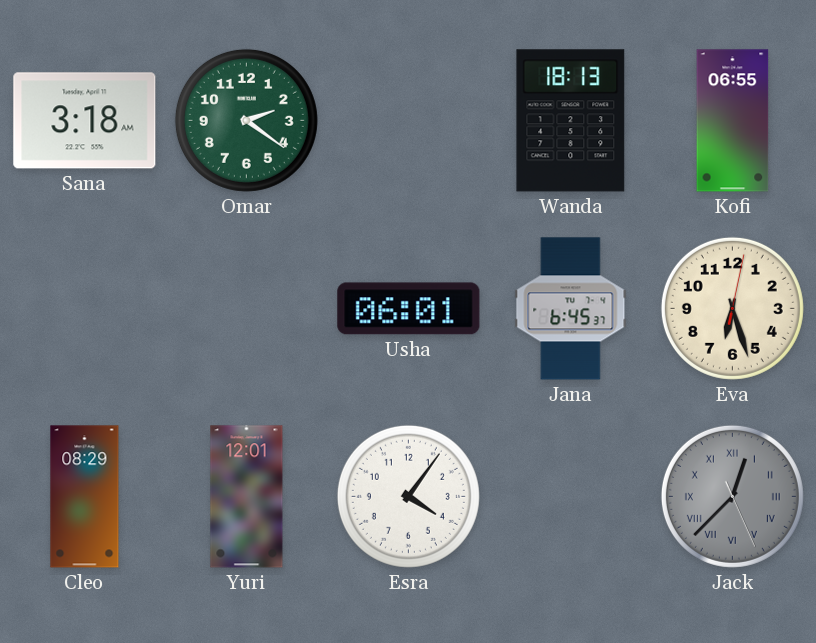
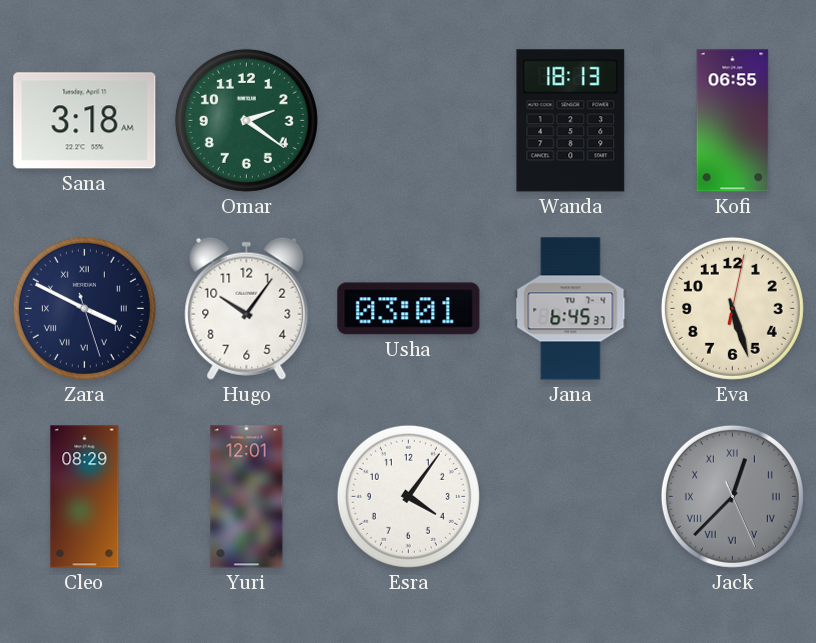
Zara: none -> 3:49
Hugo: none -> 10:06
Usha: 06:01 -> 03:01
Eva: 6:27 -> 5:27
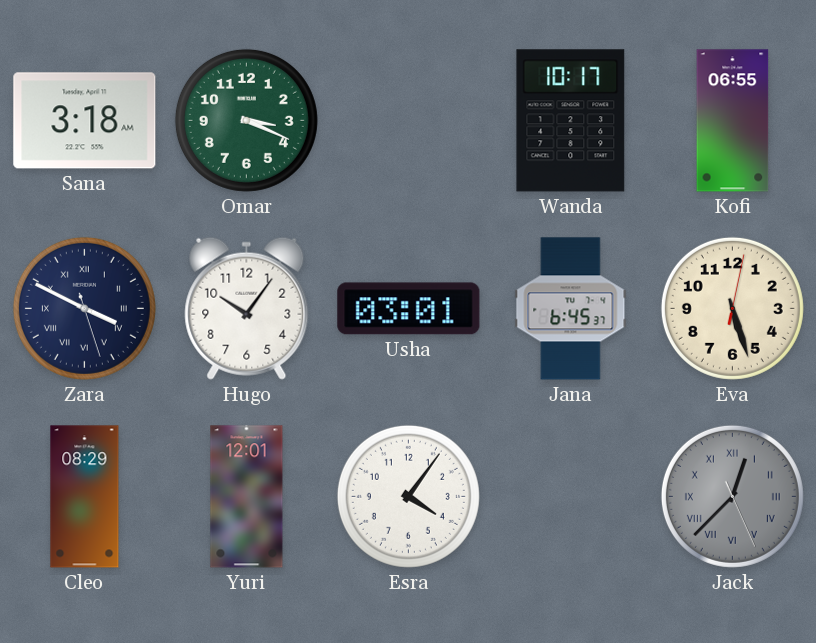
Omar: 2:21 -> 3:19
Wanda: 18:13 -> 10:17
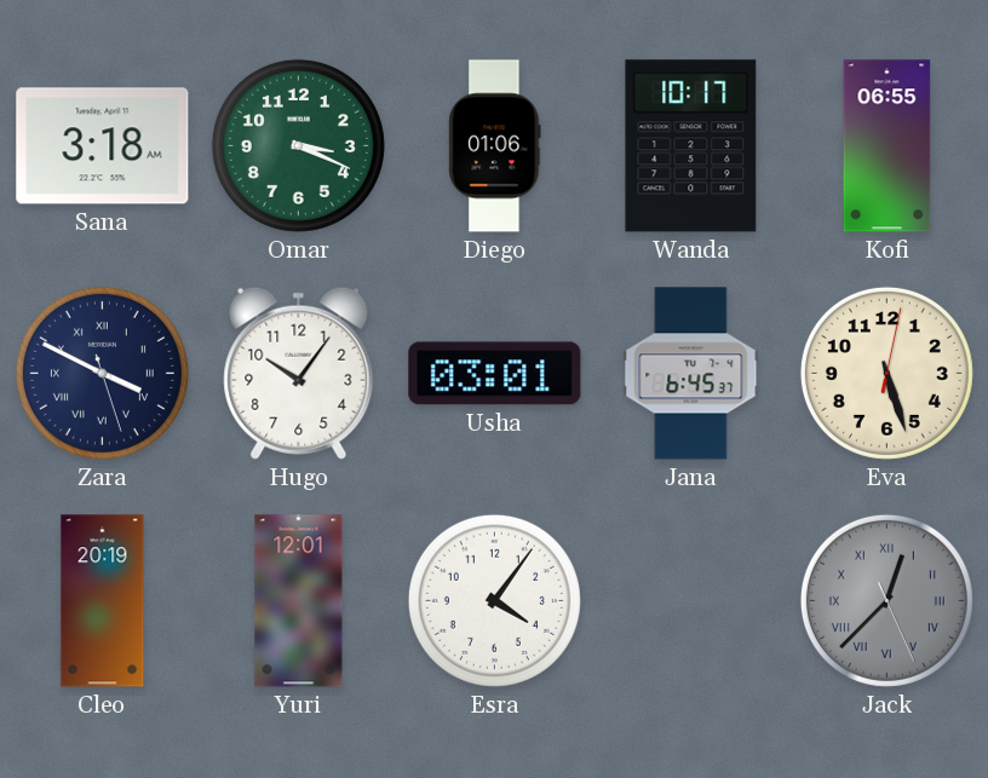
Diego: none -> 01:06
Cleo: 08:29 -> 20:19
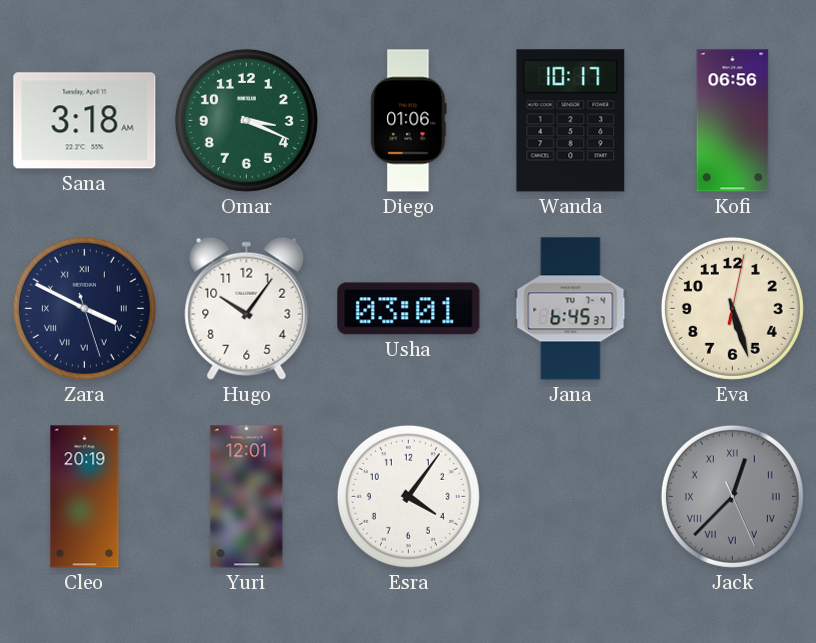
Kofi: 06:55 -> 06:56
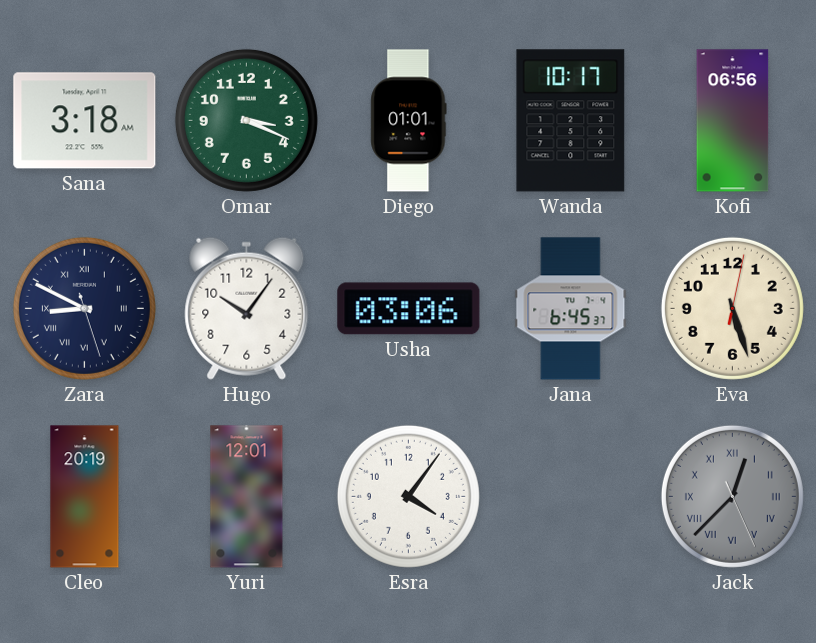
Diego: 01:06 -> 01:01
Zara: 3:49 -> 8:49
Usha: 03:01 -> 03:06
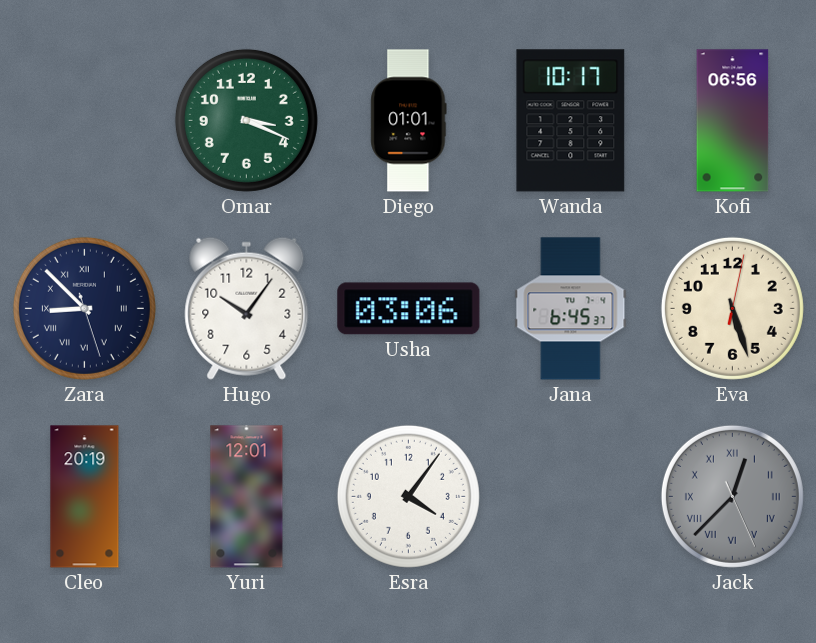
Sana: 3:18 -> none
Zara: 8:49 -> 8:52
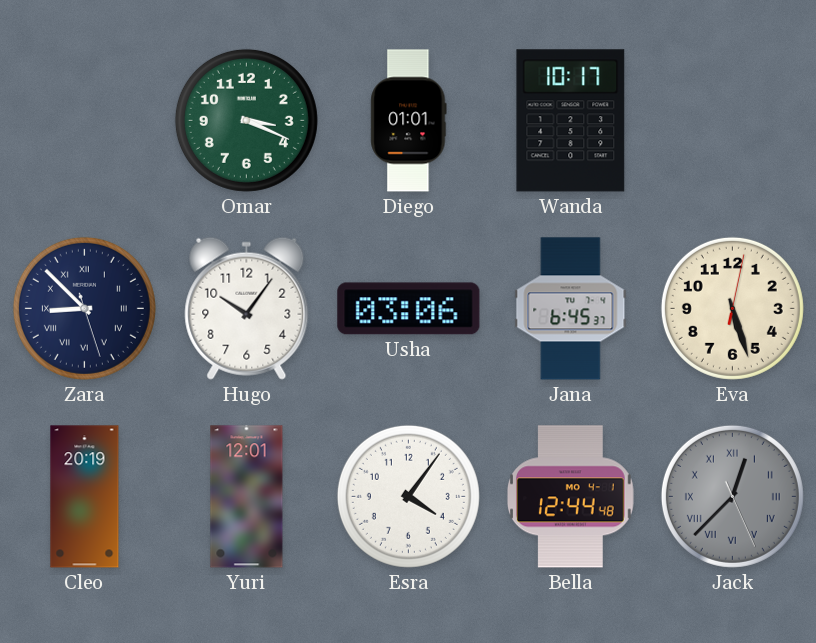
Kofi: 06:56 -> none
Bella: none -> 12:44
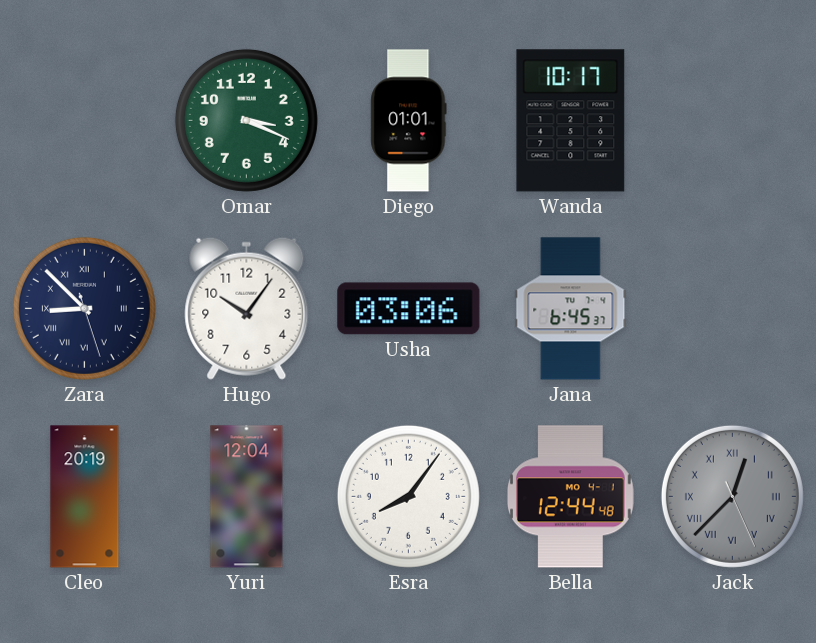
Eva: 5:27 -> none
Yuri: 12:01 -> 12:04
Esra: 4:06 -> 8:06
